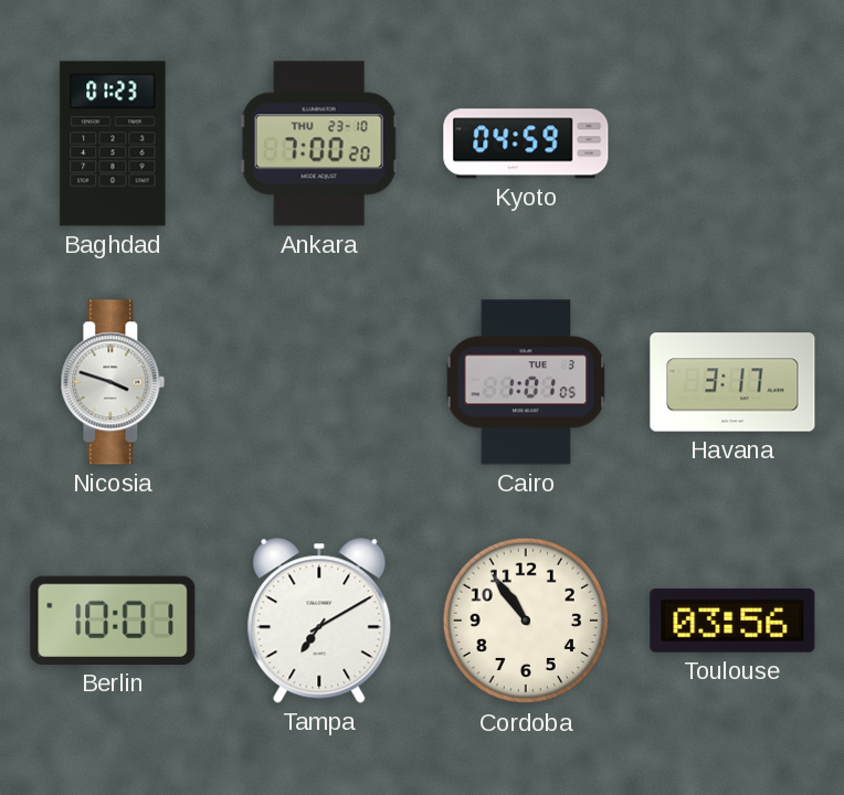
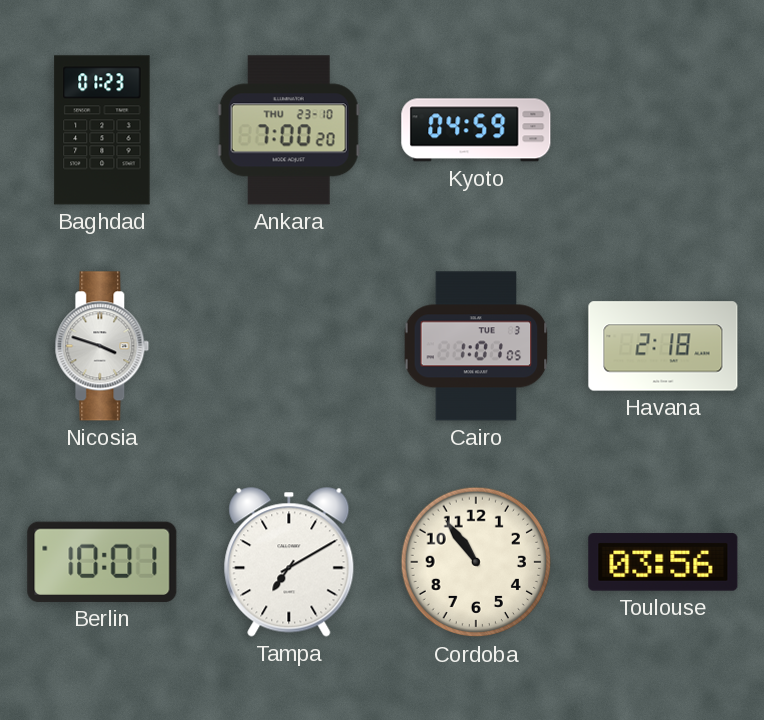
Havana: 3:17 -> 2:18
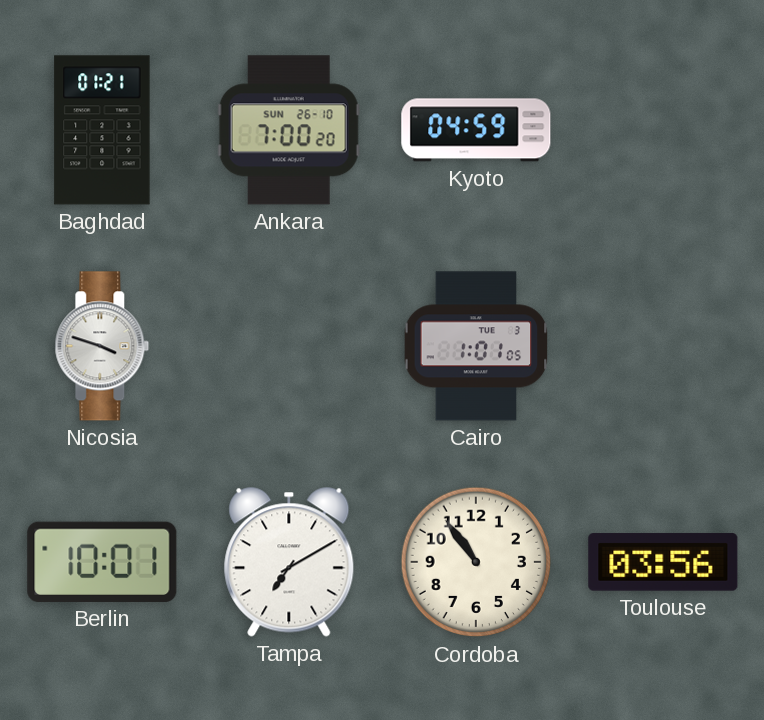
Baghdad: 01:23 -> 01:21
Ankara date: THU 23-10 -> SUN 26-10
Havana: 2:18 -> none
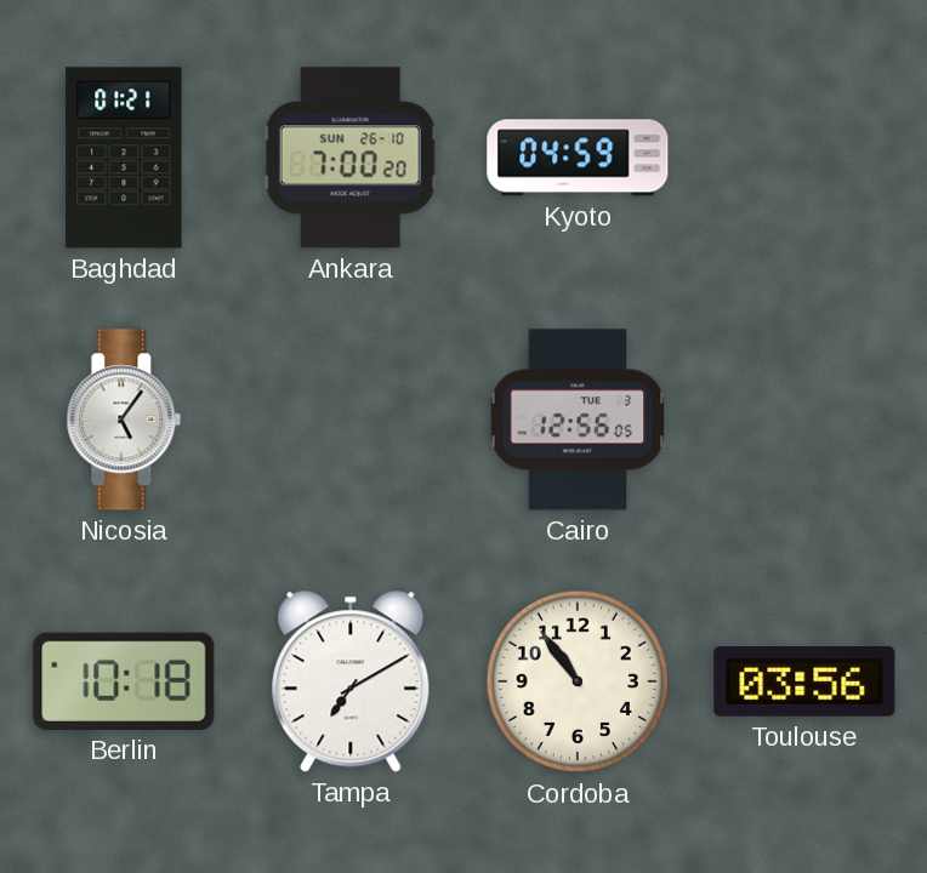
Nicosia: 3:48 -> 5:06
Cairo: 1:01 -> 12:56
Berlin: 10:01 -> 10:18
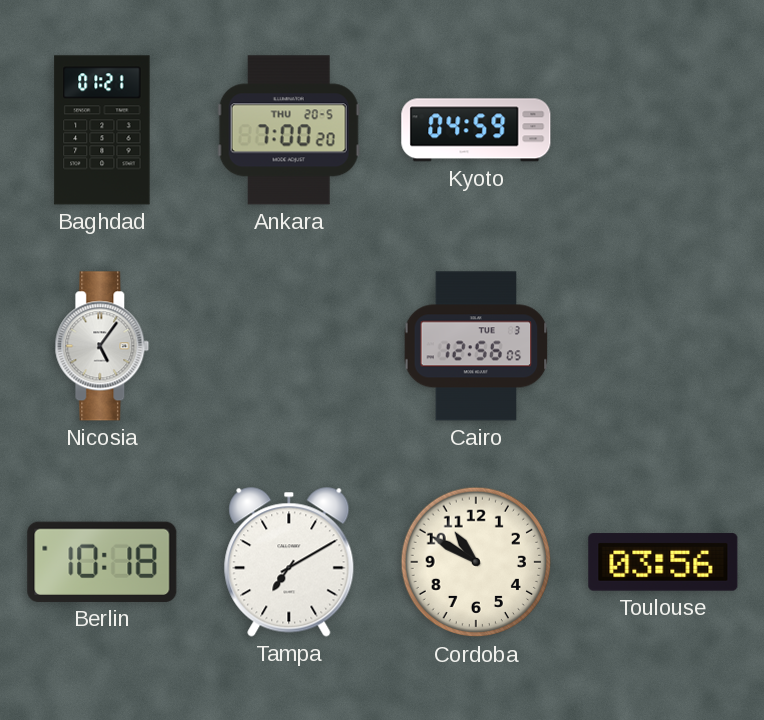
Ankara date: SUN 26-10 -> THU 20-5
Cordoba: 10:54 -> 10:50
